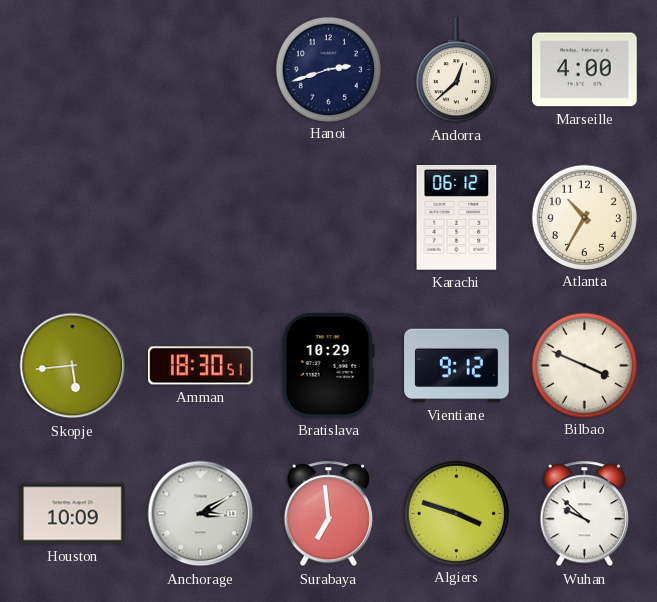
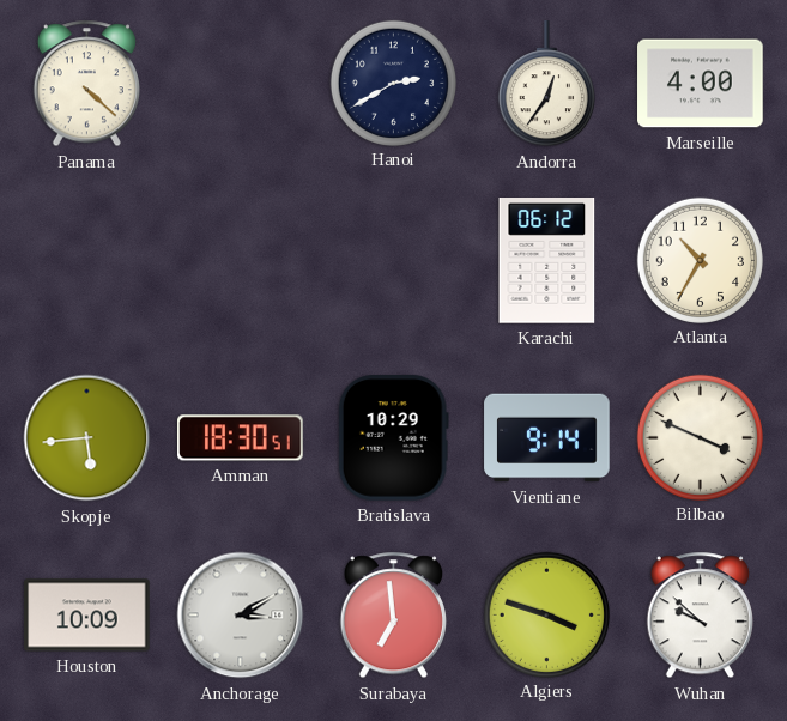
Panama: none -> 4:22
Hanoi: 2:42 -> 2:40
Andorra: 12:38 -> 12:36
Vientiane: 9:12 -> 9:14
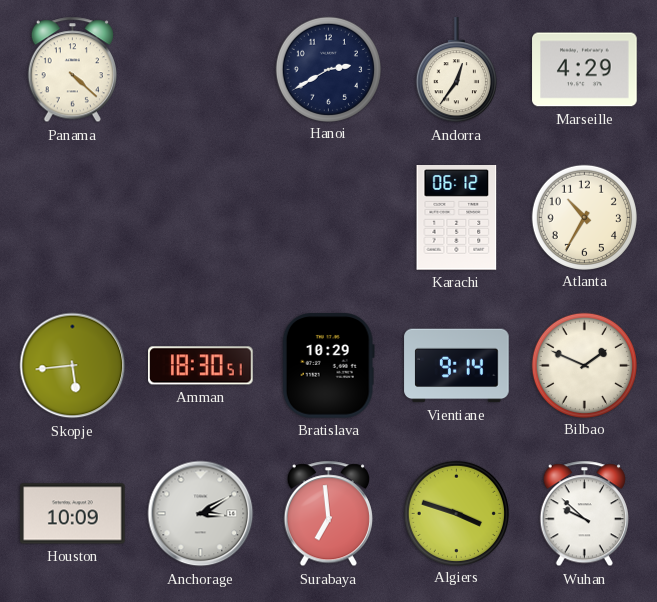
Marseille: 4:00 -> 4:29
Bilbao: 3:49 -> 1:49
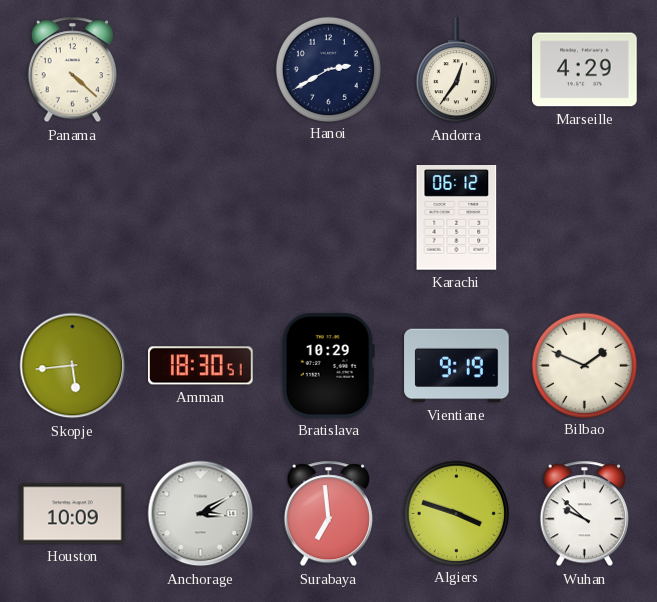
Atlanta: 10:35 -> none
Vientiane: 9:14 -> 9:19
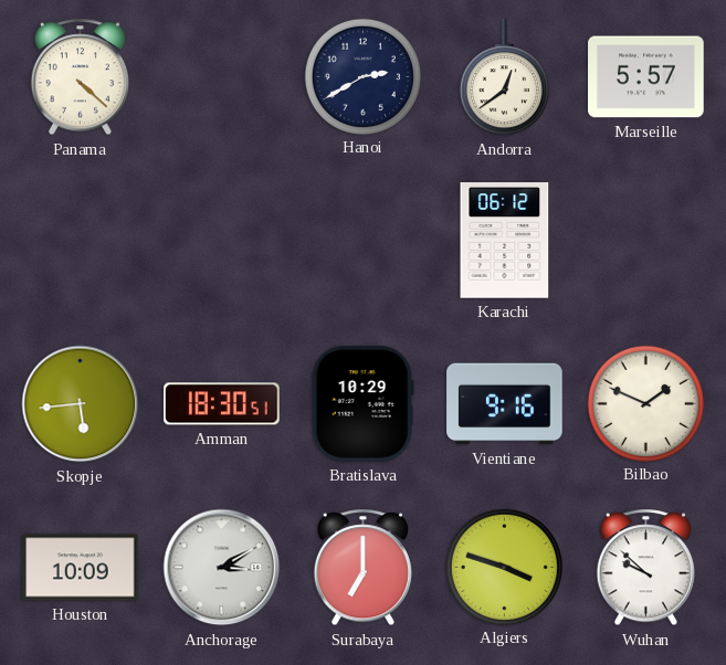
Andorra: 12:36 -> 12:39
Marseille: 4:29 -> 5:57
Vientiane: 9:19 -> 9:16
Surabaya: 6:59 -> 7:00
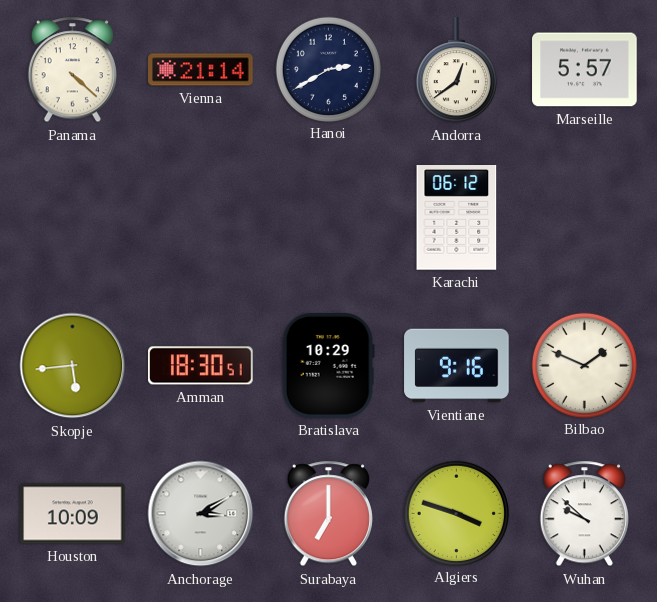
Vienna: none -> 21:14
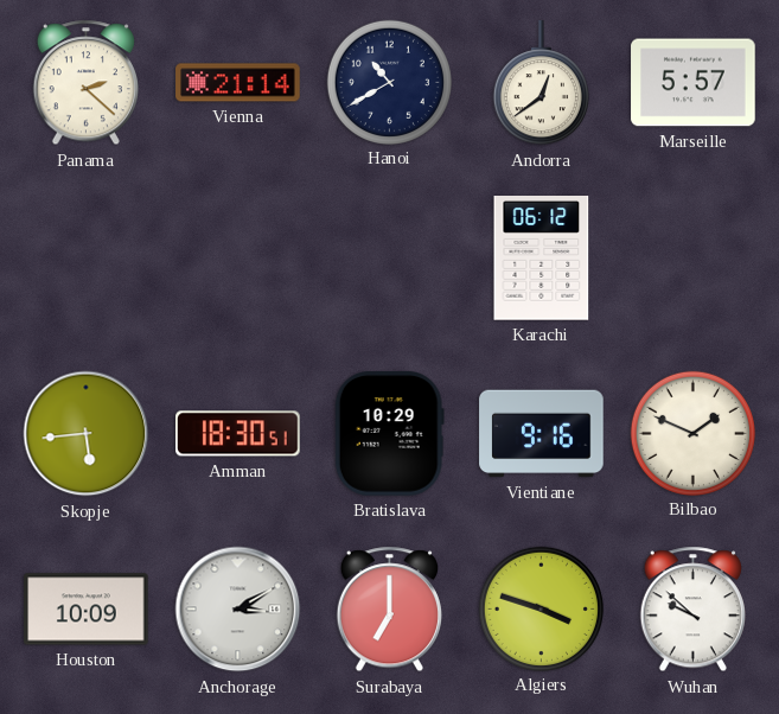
Panama: 4:22 -> 2:22
Hanoi: 2:40 -> 10:40
